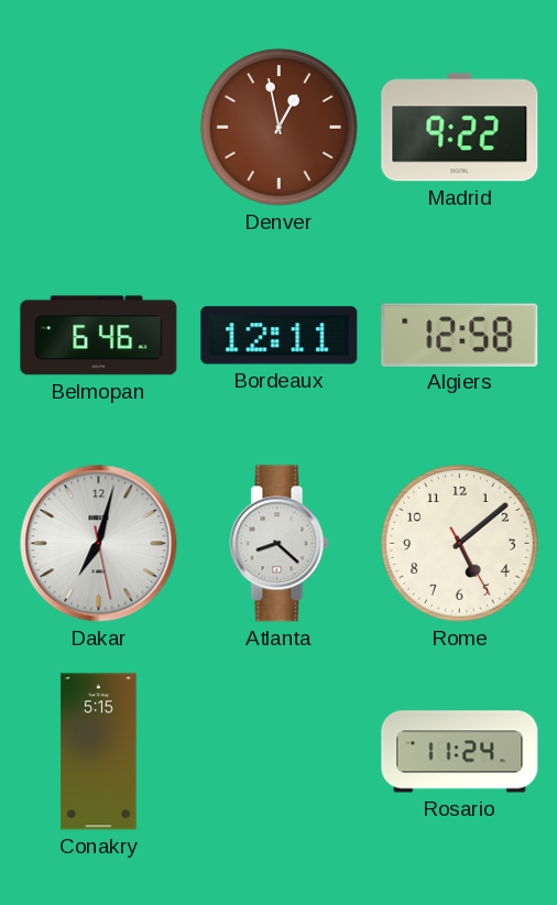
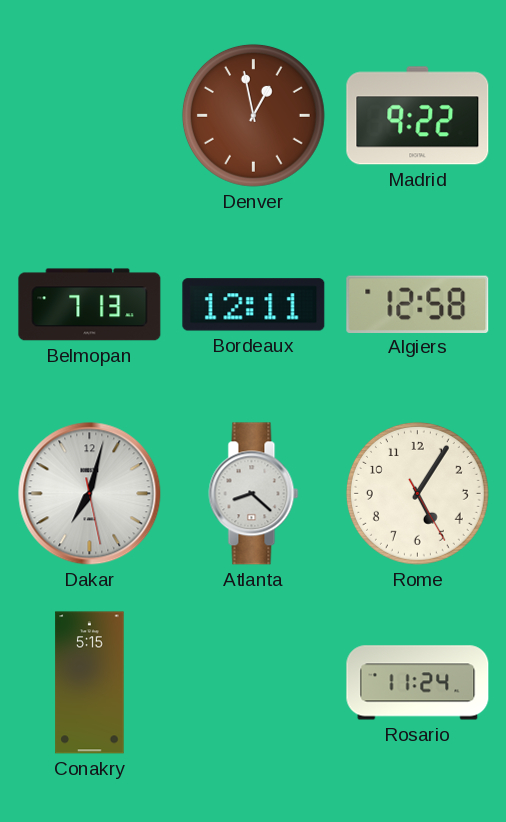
Belmopan: 6:46 -> 7:13
Rome: 5:08 -> 5:05
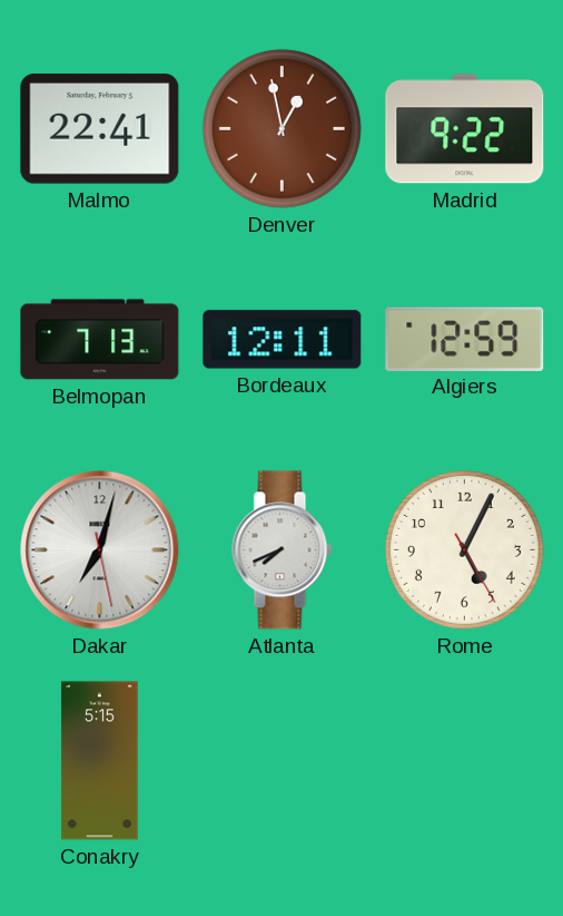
Malmo: none -> 22:41
Algiers: 12:58 -> 12:59
Atlanta: 8:22 -> 7:41
Rome: 5:05 -> 5:04
Rosario: 11:24 -> none
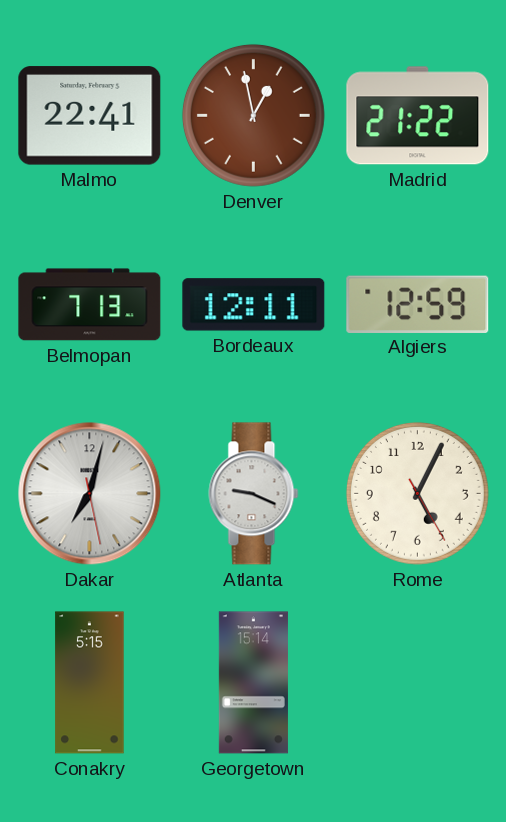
Madrid: 9:22 -> 21:22
Atlanta: 7:41 -> 9:19
Georgetown: none -> 15:14
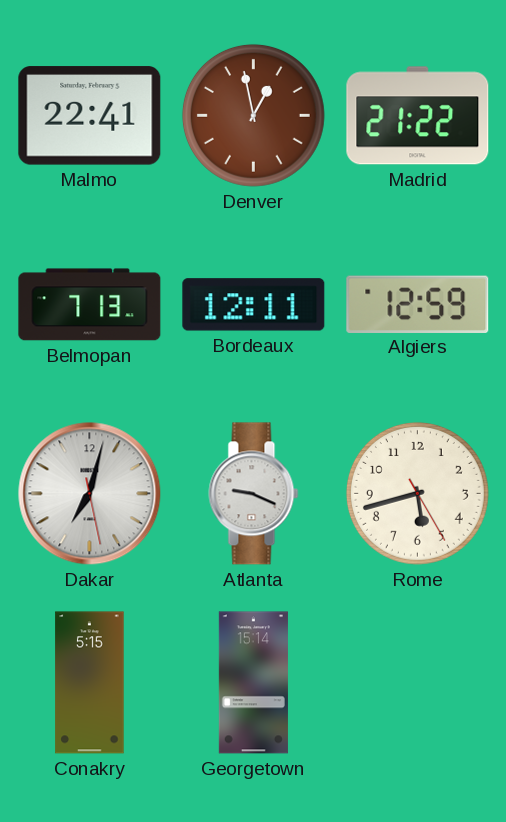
Rome: 5:04 -> 5:42
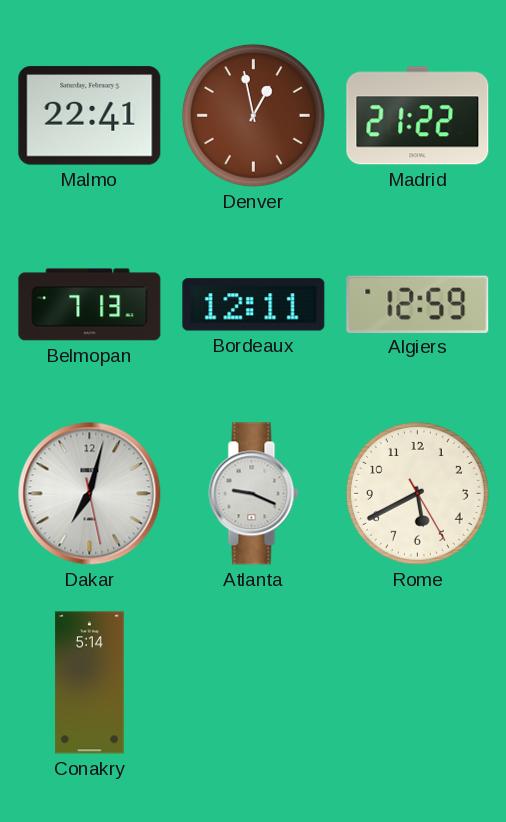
Rome: 5:42 -> 5:40
Conakry: 5:15 -> 5:14
Georgetown: 15:14 -> none
